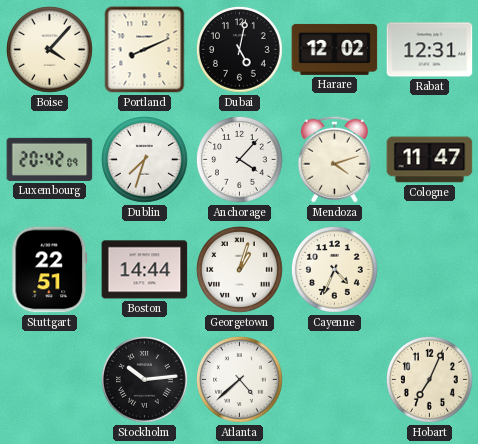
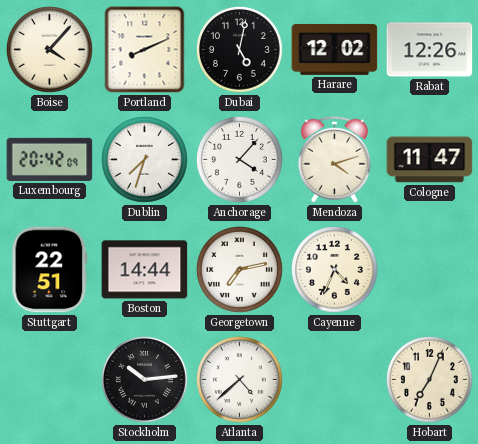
Rabat: 12:31 -> 12:26
Georgetown: 1:03 -> 7:13
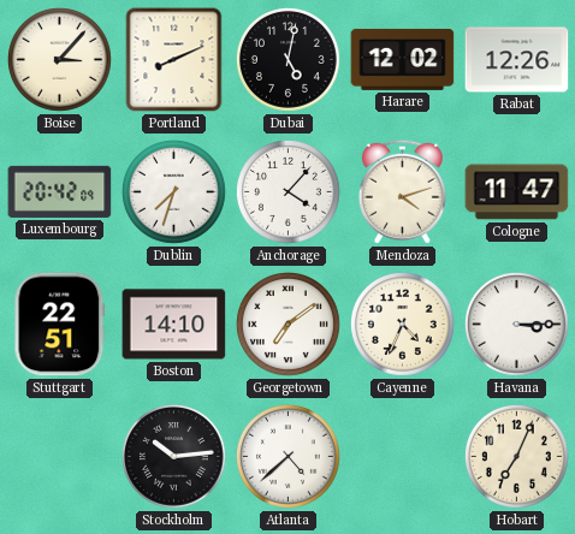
Boise: 4:07 -> 3:07
Boston: 14:44 -> 14:10
Georgetown: 7:13 -> 7:09
Havana: none -> 3:15
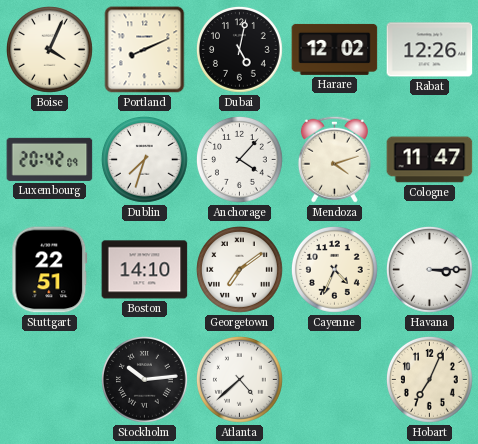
Boise: 3:07 -> 4:04
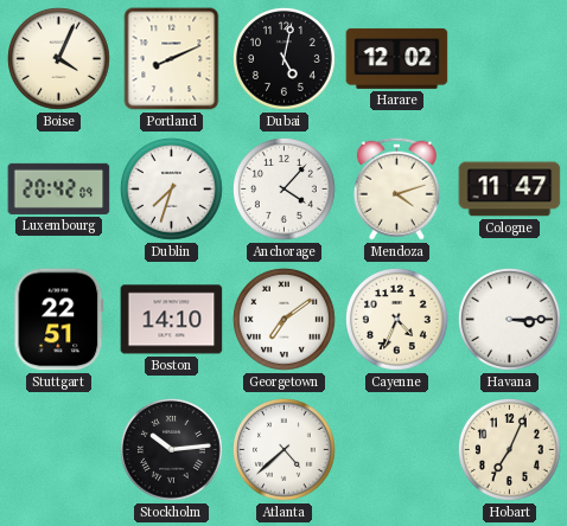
Rabat: 12:26 -> none
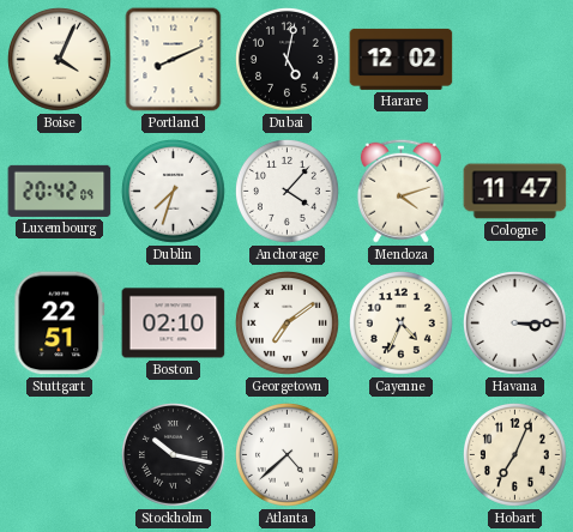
Boston: 14:10 -> 02:10
Stockholm: 10:14 -> 10:17
